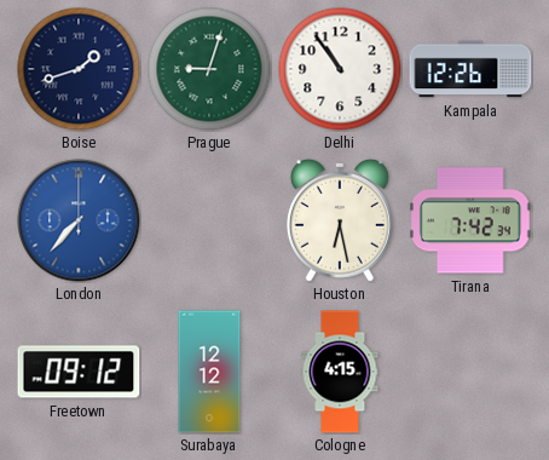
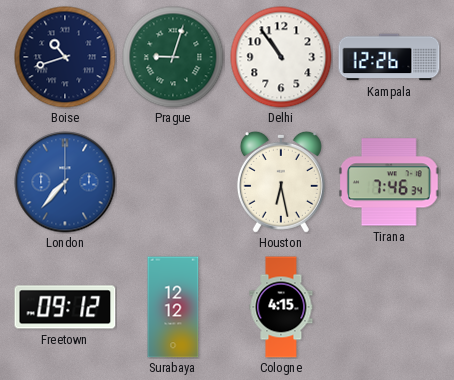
Boise: 1:42 -> 10:42
Tirana: 7:42 -> 7:46
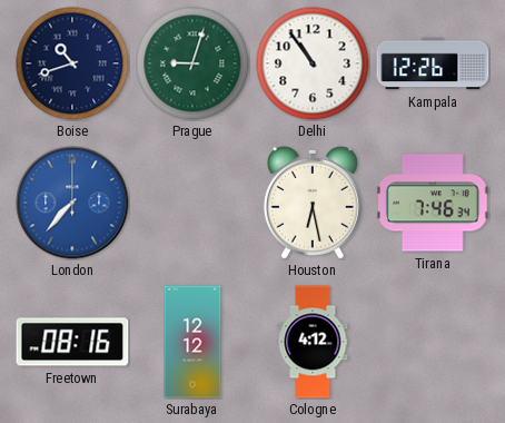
Freetown: 09:12 -> 08:16
Cologne: 4:15 -> 4:12
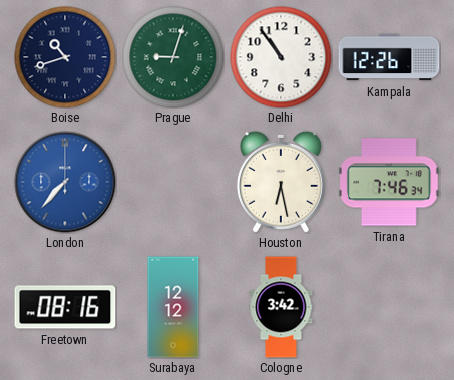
Cologne: 4:12 -> 3:42
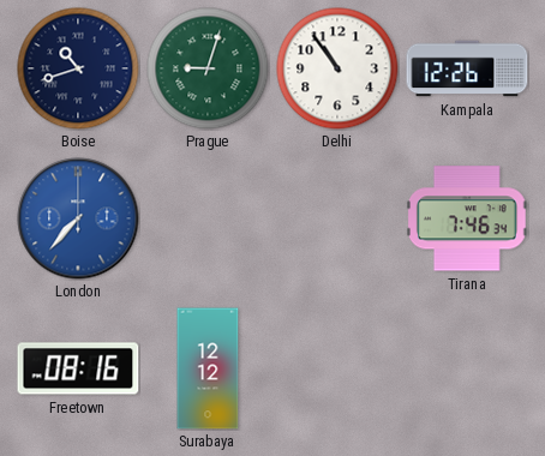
Houston: 6:28 -> none
Cologne: 3:42 -> none
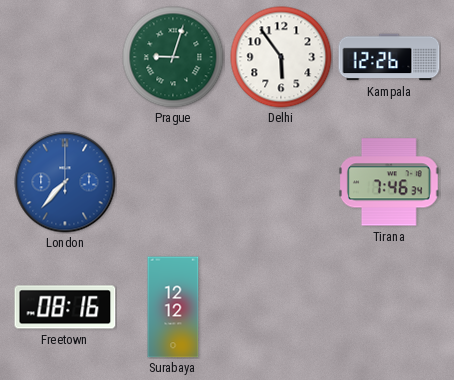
Boise: 10:42 -> none
Delhi: 10:54 -> 5:54
